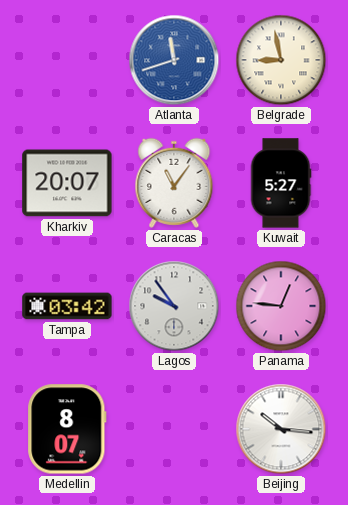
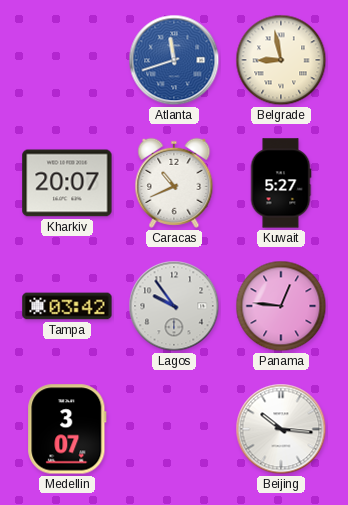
Caracas: 11:06 -> 10:41
Medellin: 8:07 -> 3:07
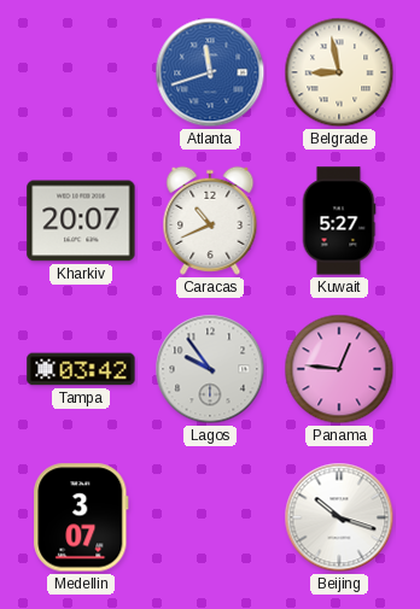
Beijing: 10:16 -> 10:18
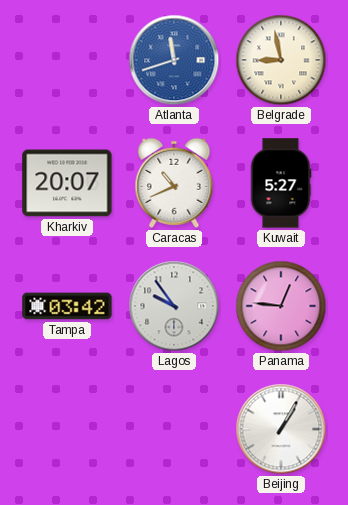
Medellin: 3:07 -> none
Beijing: 10:18 -> 1:05
